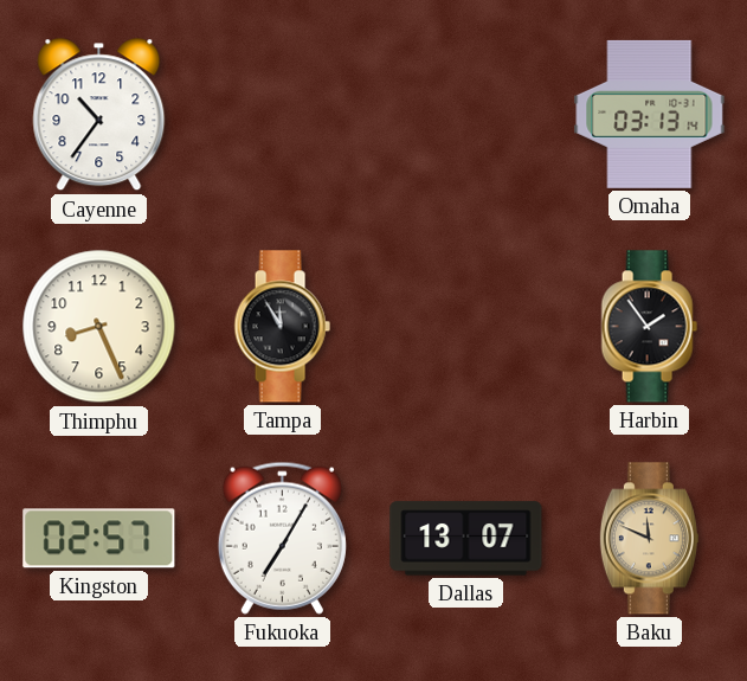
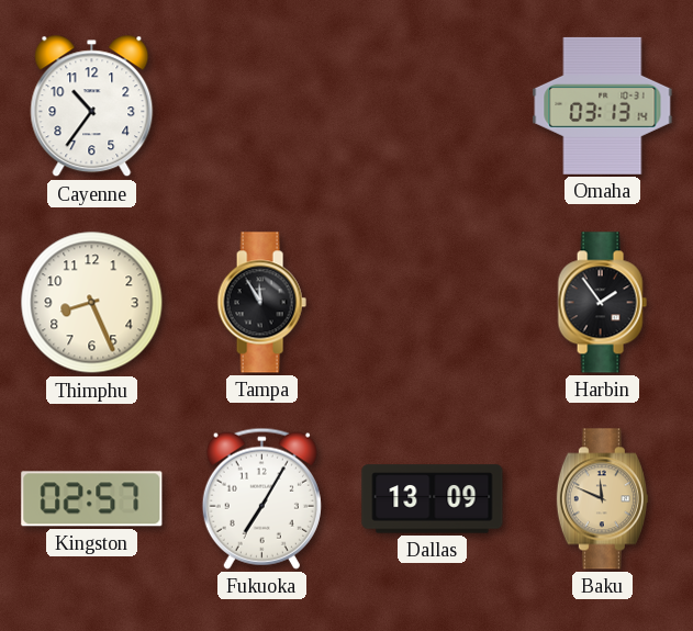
Dallas: 13:07 -> 13:09
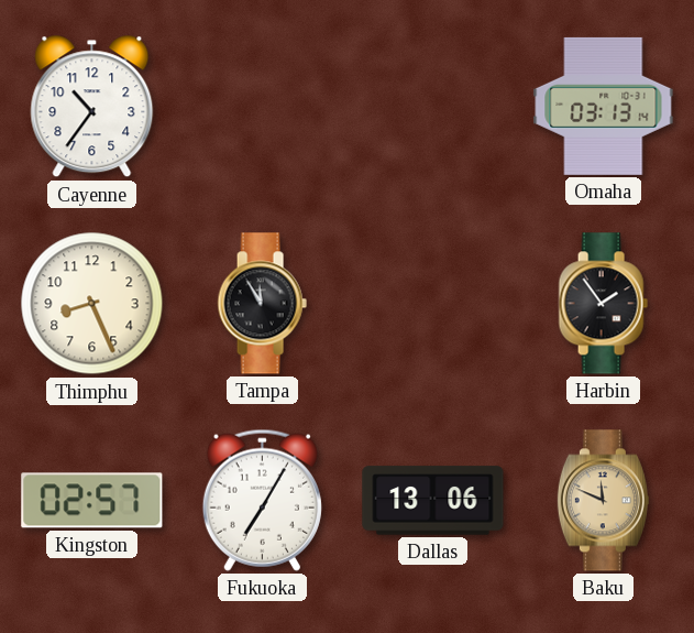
Dallas: 13:09 -> 13:06
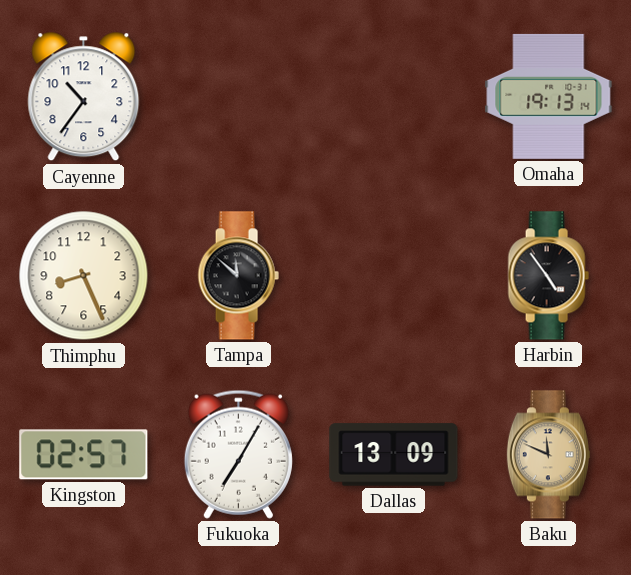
Omaha: 03:13 -> 19:13
Tampa: 11:55 -> 11:52
Harbin: 1:54 -> 4:54
Dallas: 13:06 -> 13:09
